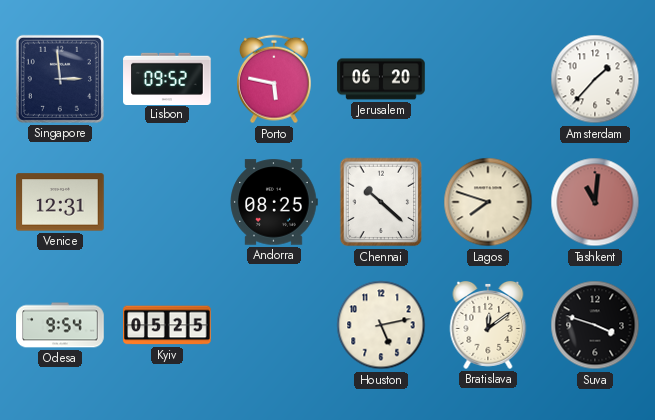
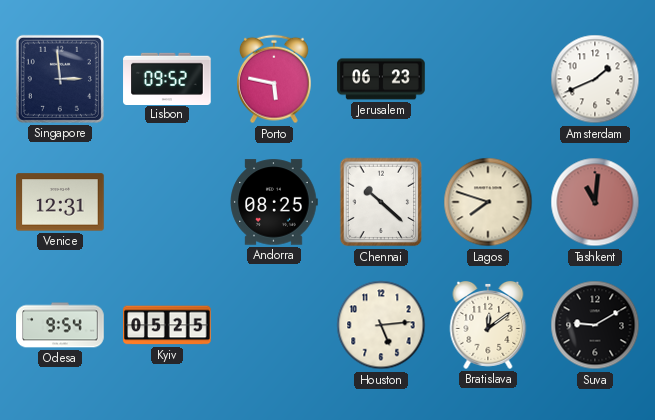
Jerusalem: 06:20 -> 06:23
Amsterdam: 1:37 -> 1:41
Houston: 5:13 -> 5:14
Suva: 3:48 -> 9:10
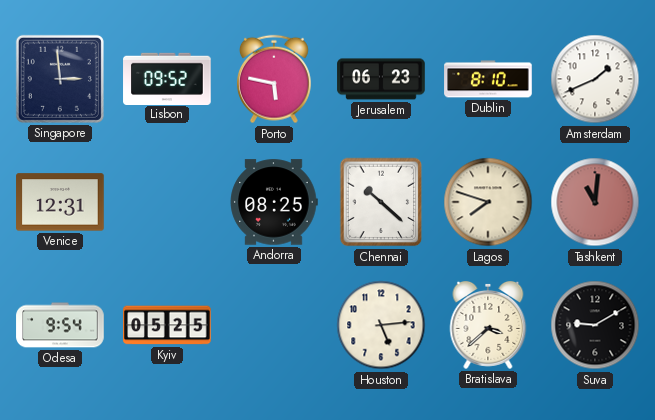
Dublin: none -> 8:10
Bratislava: 12:09 -> 3:38
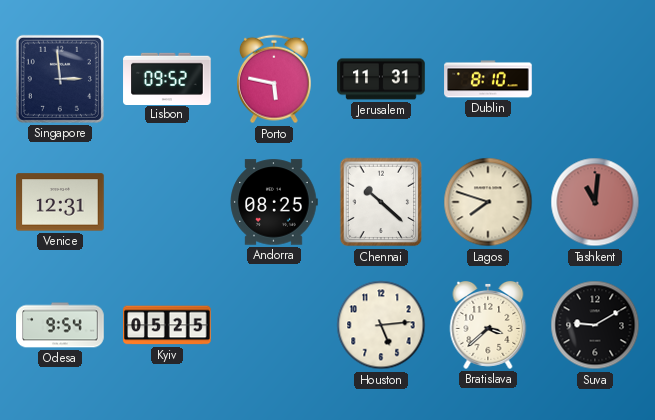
Jerusalem: 06:23 -> 11:31
Amsterdam: 1:41 -> none
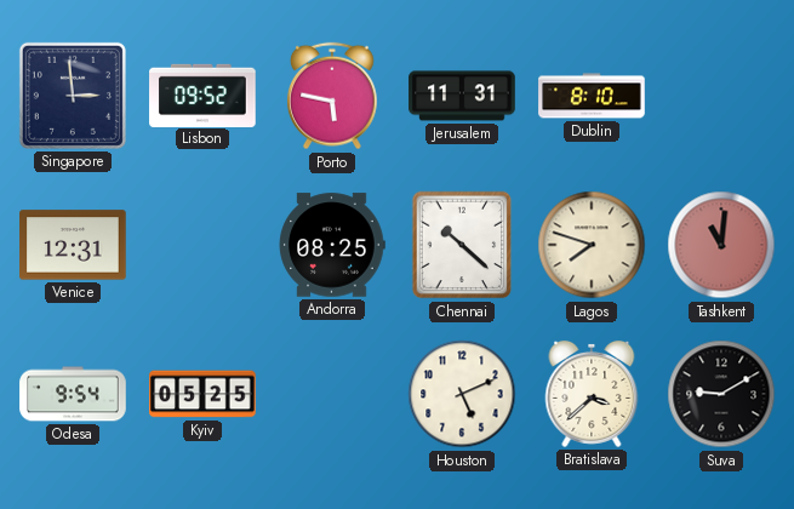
Houston: 5:14 -> 5:11
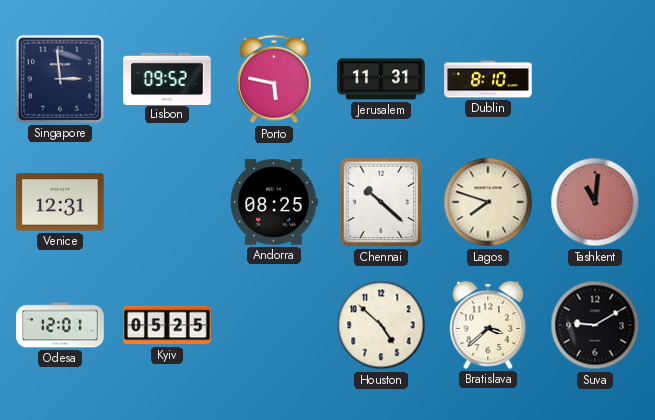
Odesa: 9:54 -> 12:01
Houston: 5:11 -> 4:52
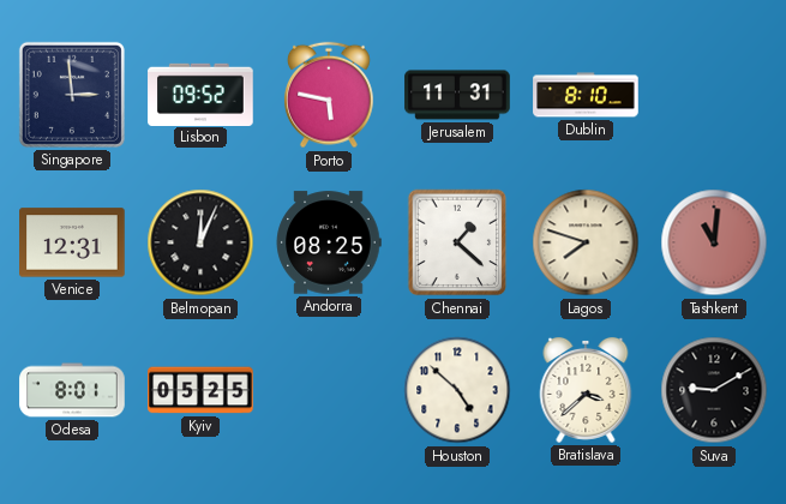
Belmopan: none -> 12:04
Chennai: 10:22 -> 1:22
Odesa: 12:01 -> 8:01
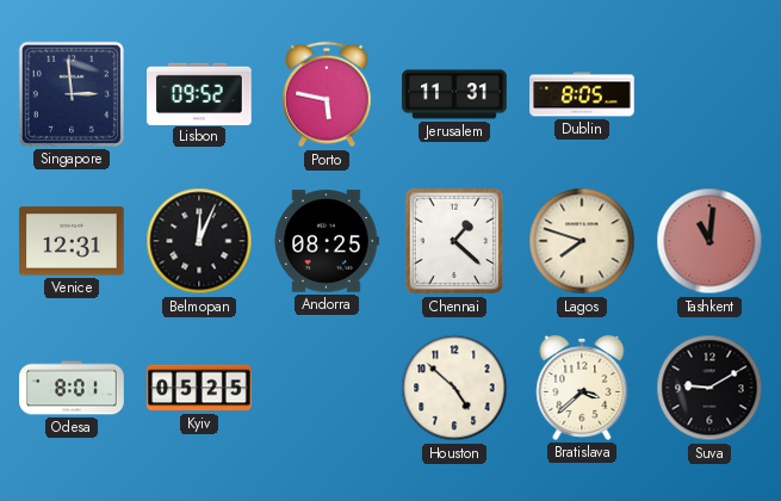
Dublin: 8:10 -> 8:05
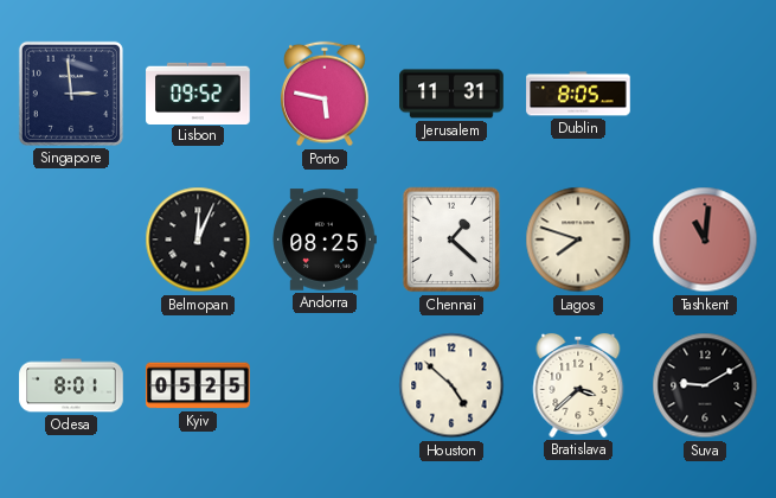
Venice: 12:31 -> none
